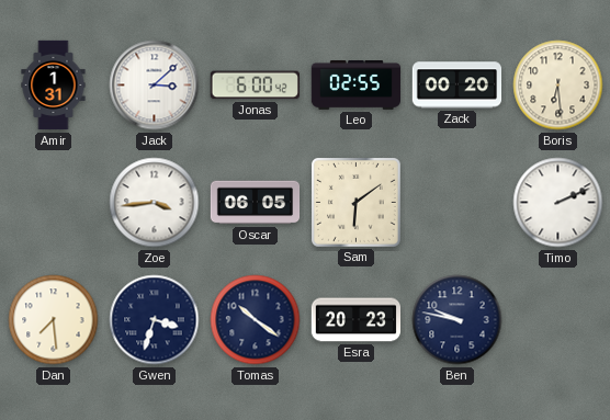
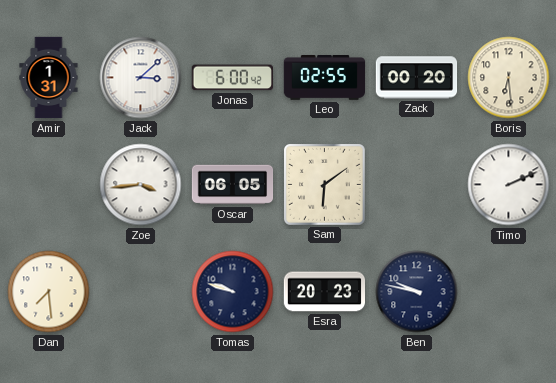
Gwen: 3:33 -> none
Tomas: 10:21 -> 9:48
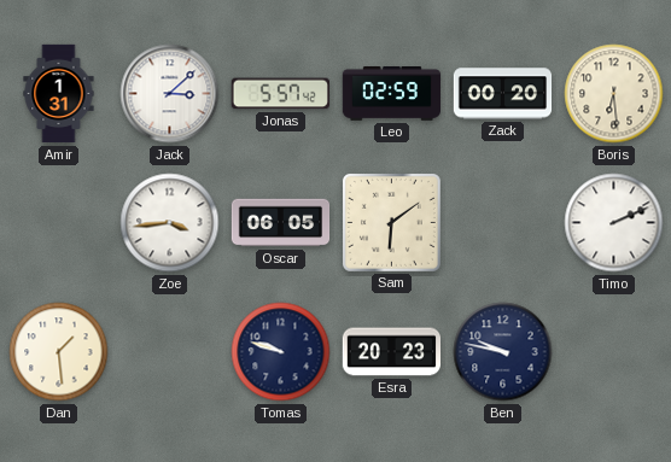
Jonas: 6:00 -> 5:57
Leo: 02:55 -> 02:59
Dan: 7:29 -> 1:29
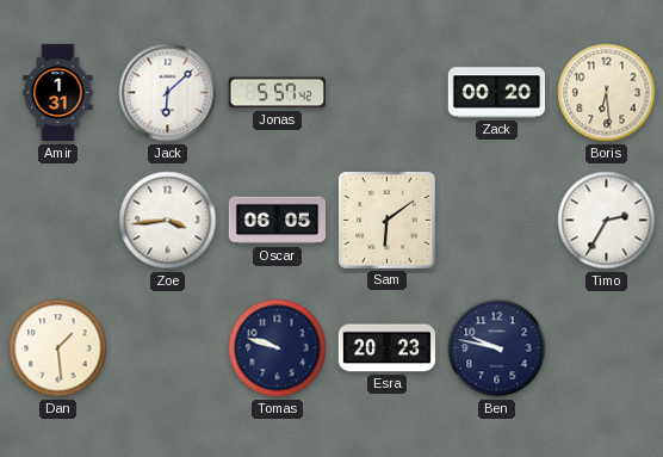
Jack: 3:08 -> 6:08
Leo: 02:59 -> none
Timo: 2:11 -> 2:35
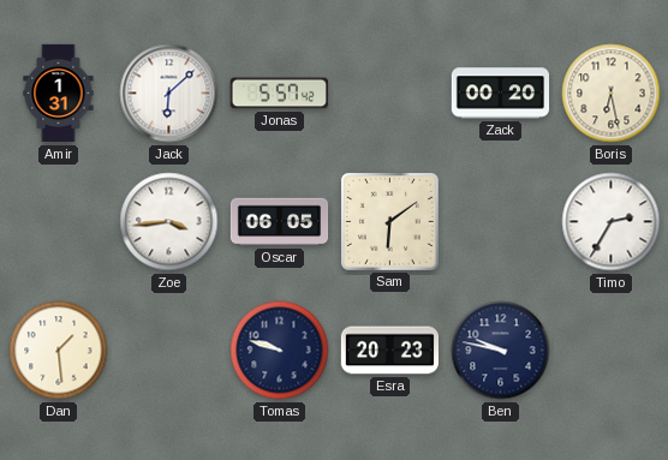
Boris: 6:29 -> 6:28
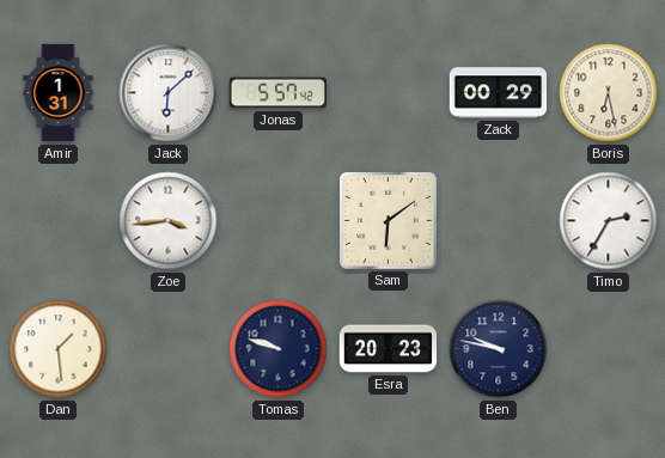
Zack: 00:20 -> 00:29
Oscar: 06:05 -> none
